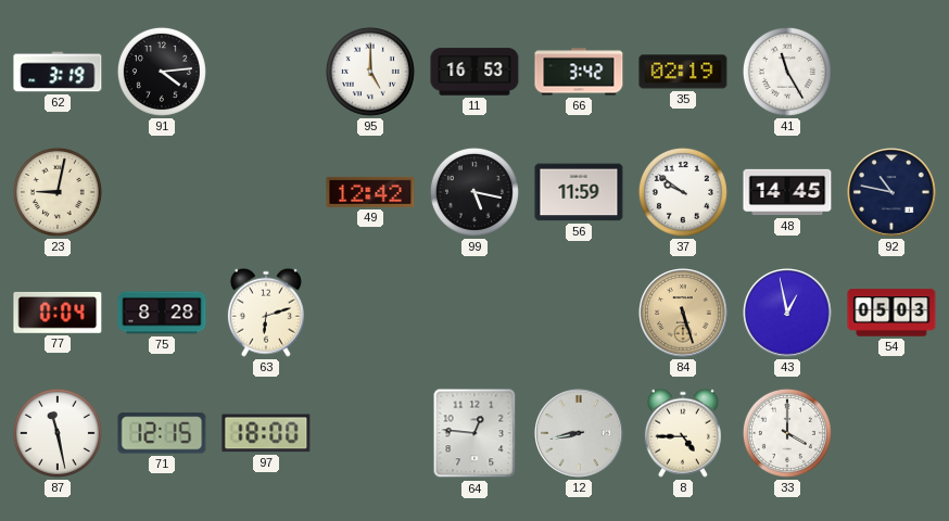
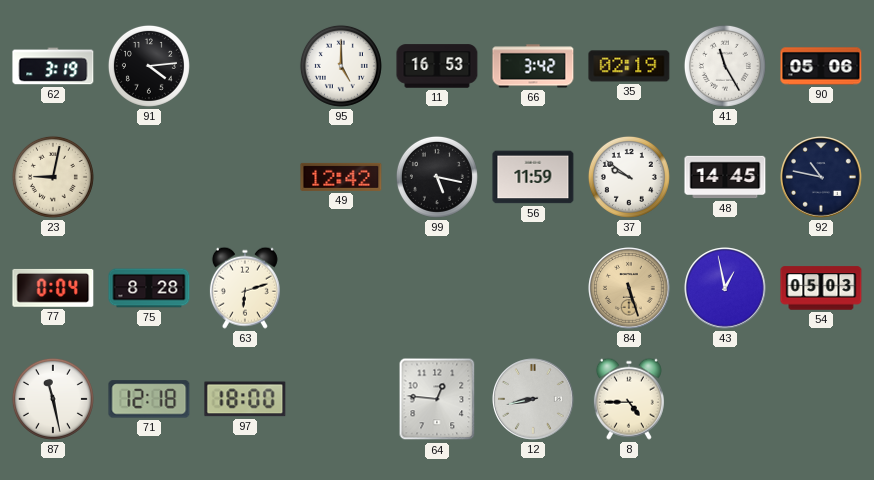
90: none -> 05:06
71: 12:15 -> 12:18
33: 4:00 -> none
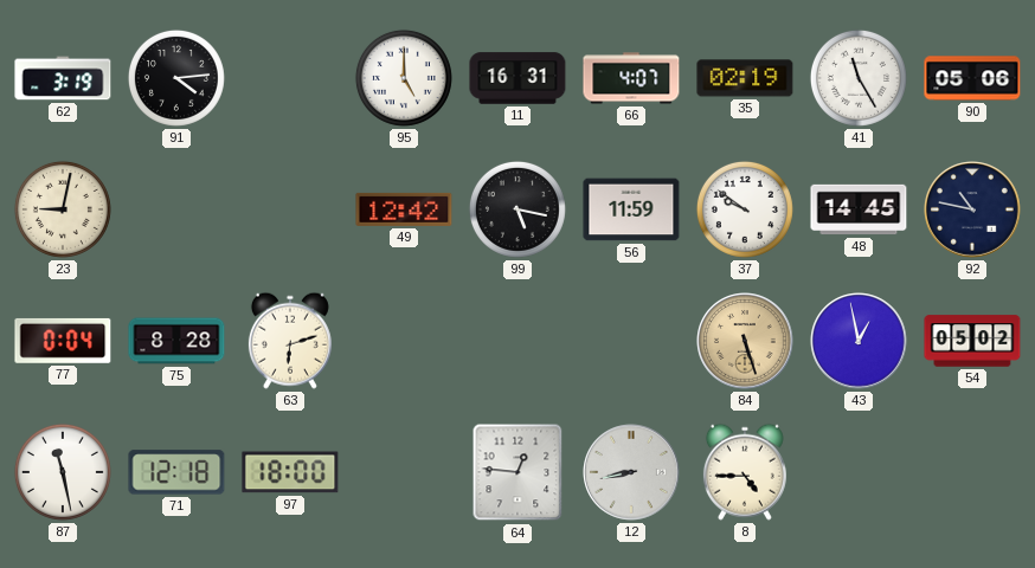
11: 16:53 -> 16:31
66: 3:42 -> 4:07
54: 05:03 -> 05:02
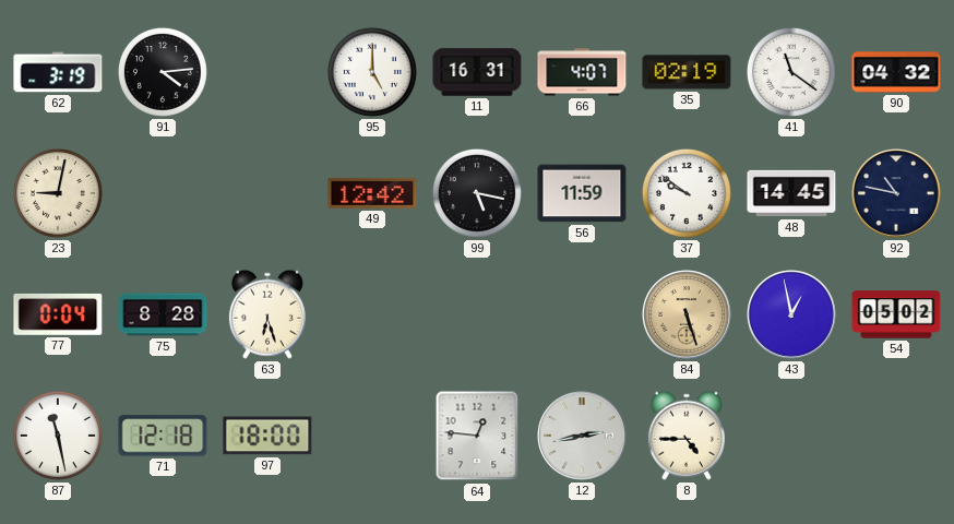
41: 11:25 -> 11:21
90: 05:06 -> 04:32
63: 6:12 -> 6:27
12: 8:43 -> 2:43
